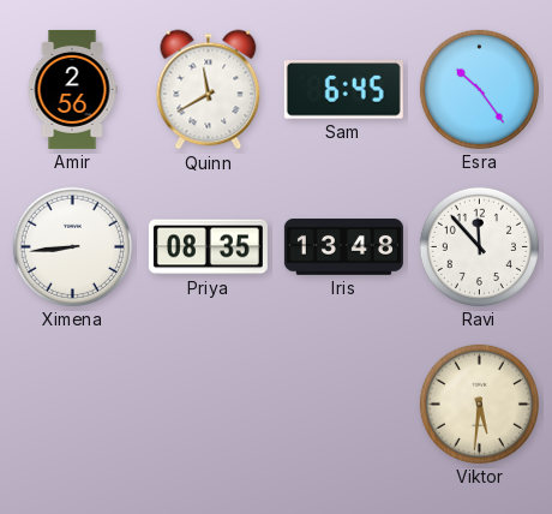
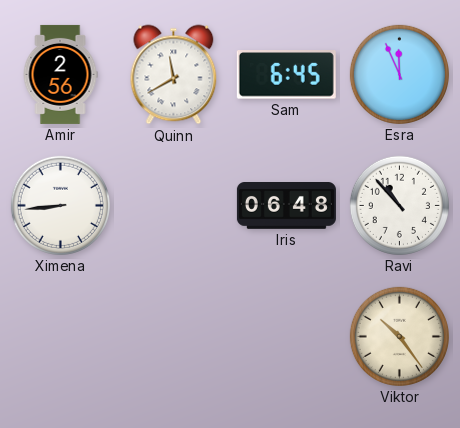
Esra: 10:24 -> 11:56
Priya: 08:35 -> none
Iris: 13:48 -> 06:48
Ravi: 11:53 -> 10:53
Viktor: 5:31 -> 10:24
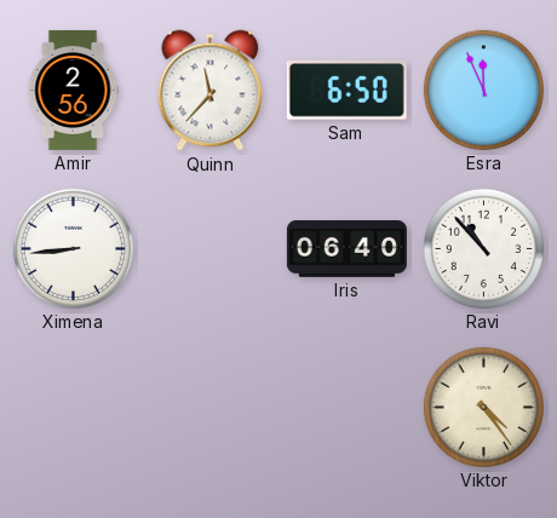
Quinn: 11:40 -> 11:37
Sam: 6:45 -> 6:50
Iris: 06:48 -> 06:40
Viktor: 10:24 -> 4:24
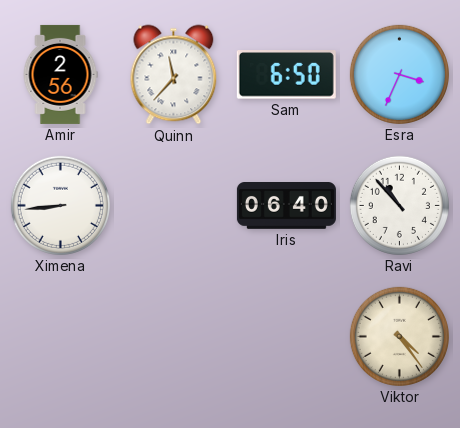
Esra: 11:56 -> 3:34
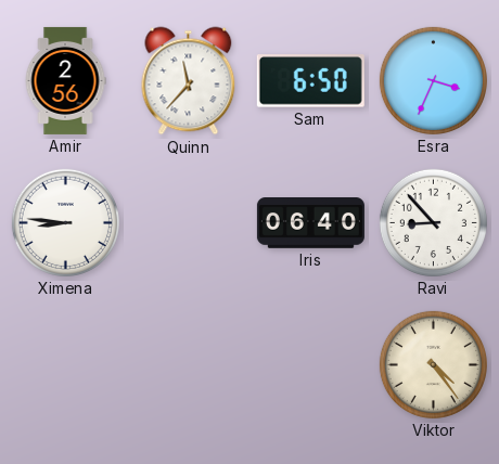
Ximena: 8:44 -> 8:46
Ravi: 10:53 -> 8:53
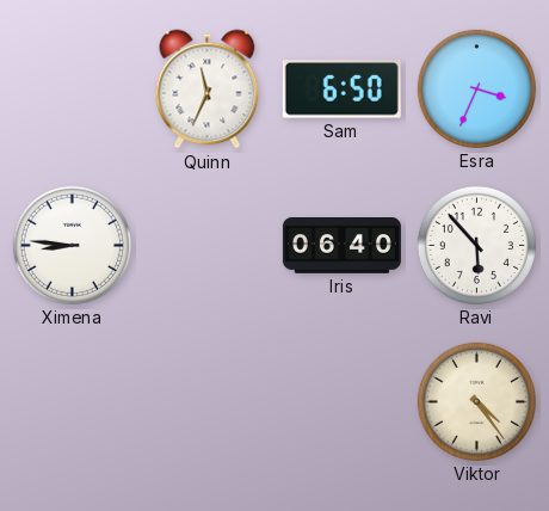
Amir: 2:56 -> none
Quinn: 11:37 -> 11:34
Ravi: 8:53 -> 5:53
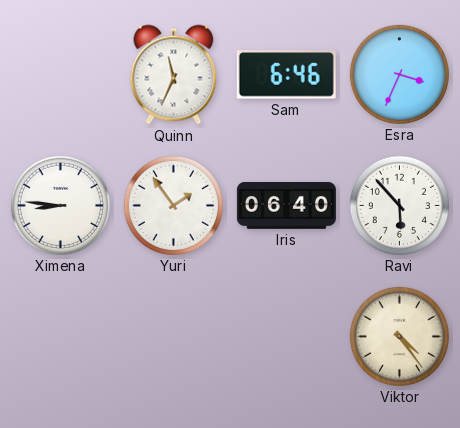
Sam: 6:50 -> 6:46
Yuri: none -> 1:54
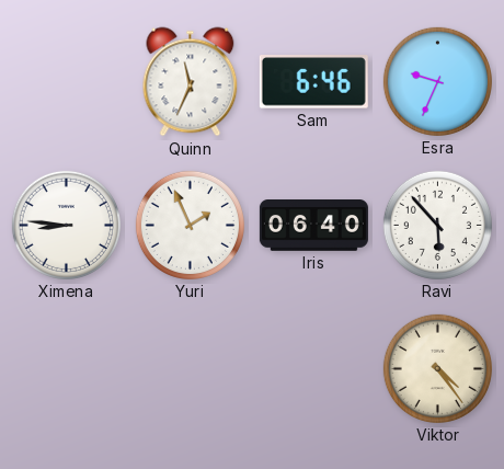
Esra: 3:34 -> 9:34
Yuri: 1:54 -> 1:56
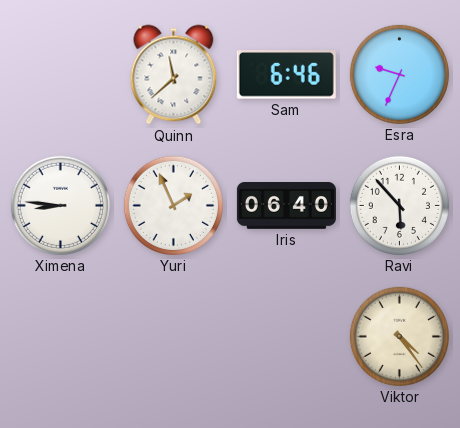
Quinn: 11:34 -> 11:38
